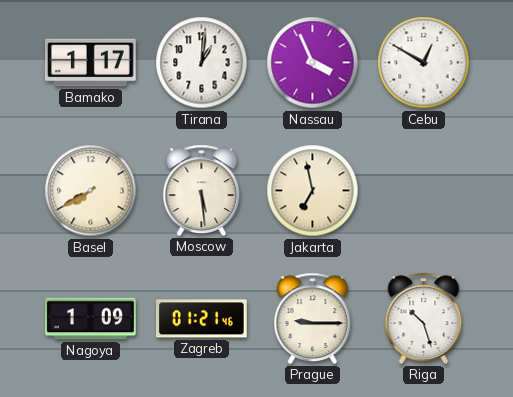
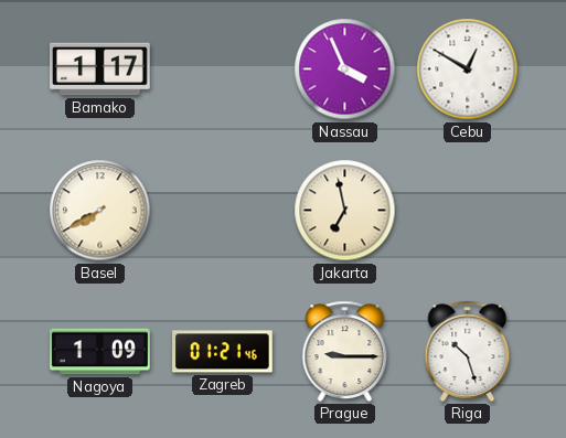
Tirana: 1:01 -> none
Moscow: 5:29 -> none
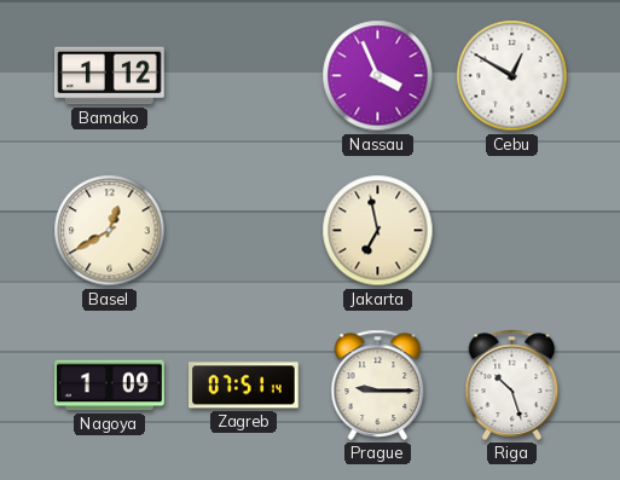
Bamako: 1:17 -> 1:12
Basel: 7:40 -> 12:40
Zagreb: 01:21 -> 07:51
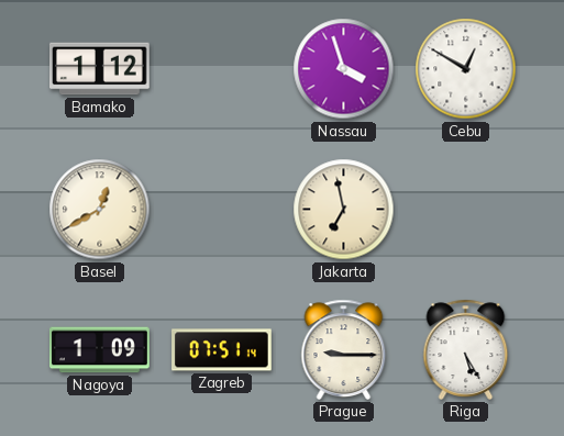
Nassau: 3:56 -> 3:57
Riga: 10:27 -> 5:25
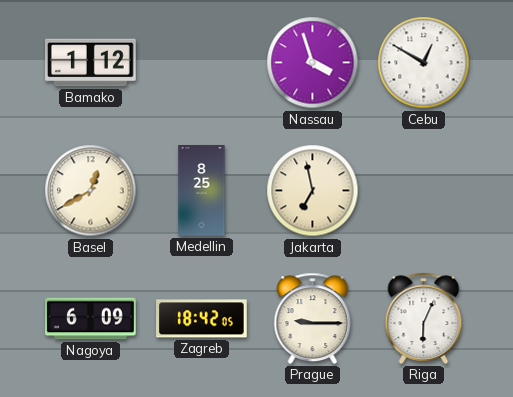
Medellin: none -> 8:25
Nagoya: 1:09 -> 6:09
Zagreb: 07:51 -> 18:42
Riga: 5:25 -> 6:04
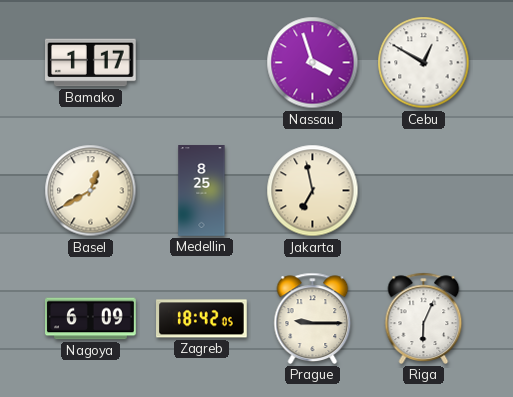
Bamako: 1:12 -> 1:17
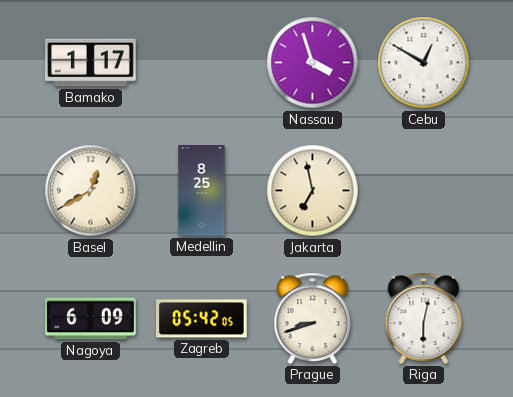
Zagreb: 18:42 -> 05:42
Prague: 9:15 -> 8:42
Riga: 6:04 -> 6:02
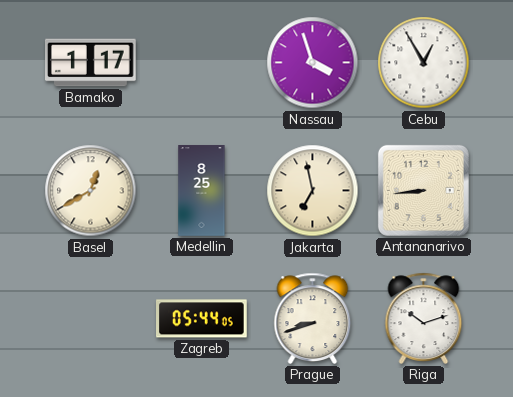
Cebu: 12:50 -> 12:55
Antananarivo: none -> 8:44
Nagoya: 6:09 -> none
Zagreb: 05:42 -> 05:44
Riga: 6:02 -> 10:12
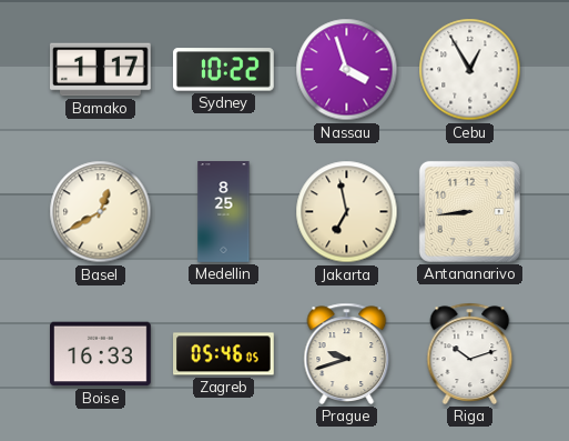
Sydney: none -> 10:22
Boise: none -> 16:33
Zagreb: 05:44 -> 05:46
Prague: 8:42 -> 9:42
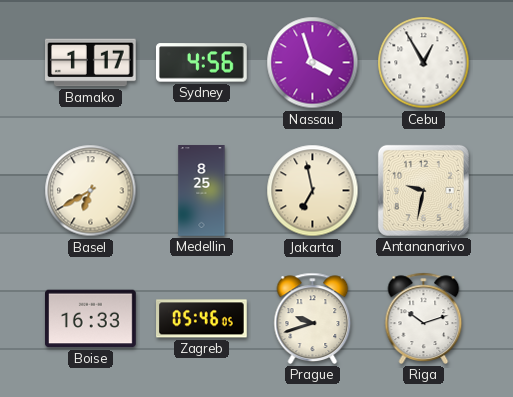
Sydney: 10:22 -> 4:56
Basel: 12:40 -> 6:40
Antananarivo: 8:44 -> 9:32
